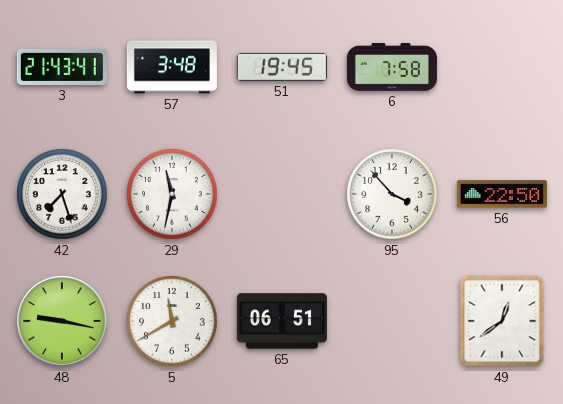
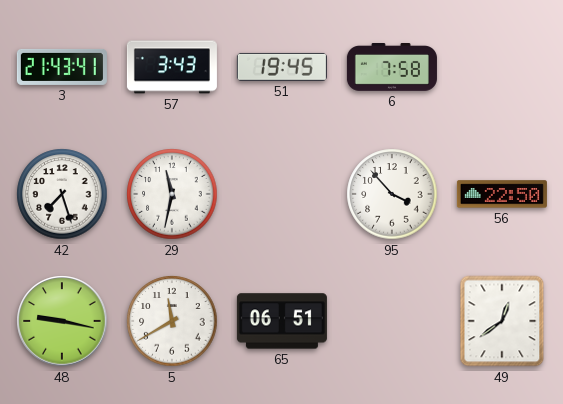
57: 3:48 -> 3:43
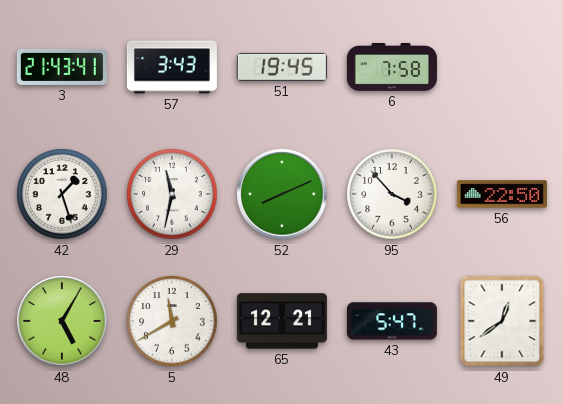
42: 7:27 -> 1:27
52: none -> 8:11
48: 9:17 -> 5:05
65: 06:51 -> 12:21
43: none -> 5:47
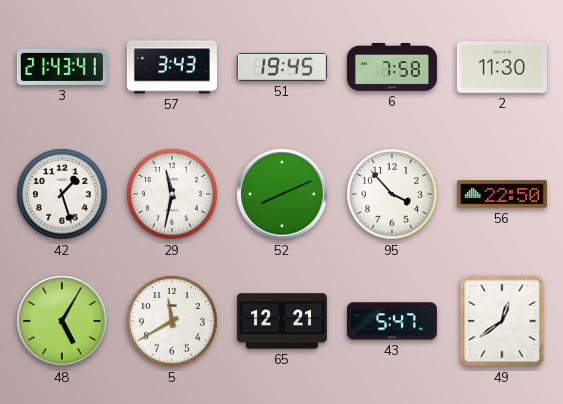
2: none -> 11:30
